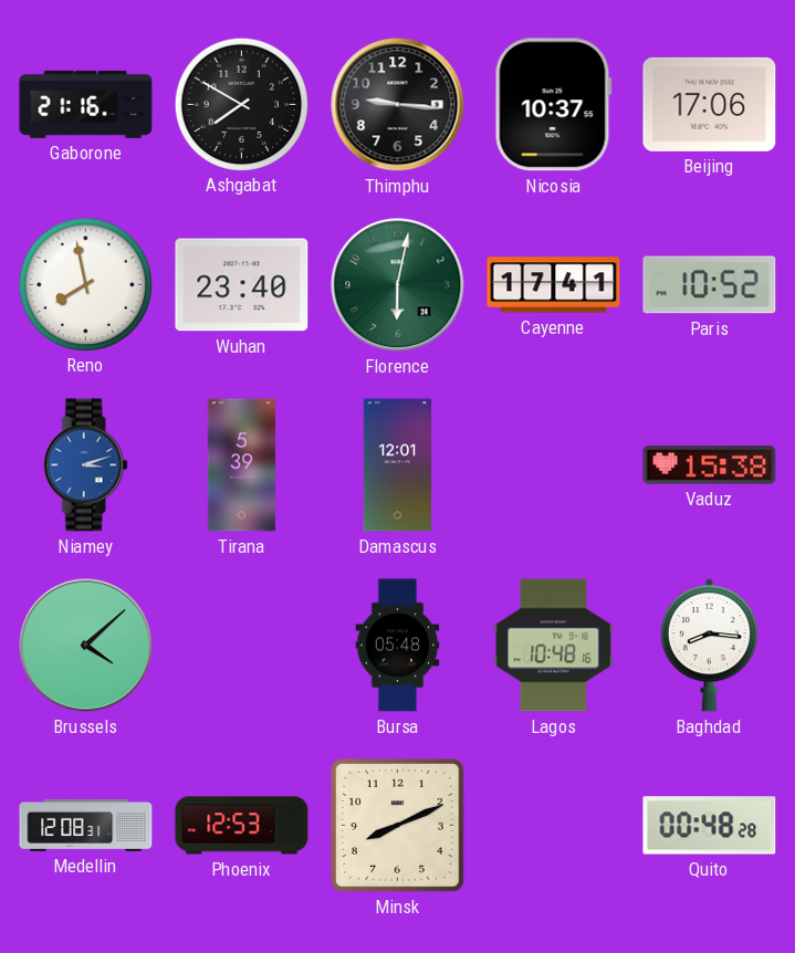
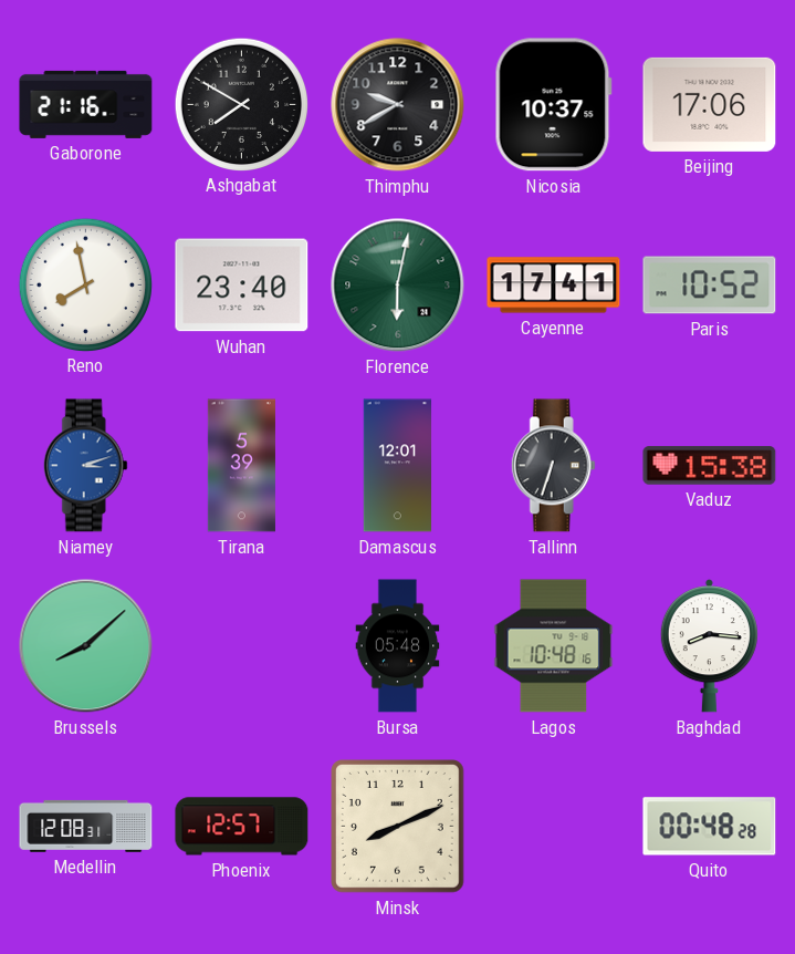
Thimphu: 9:16 -> 9:40
Tallinn: none -> 6:33
Brussels: 4:08 -> 8:08
Phoenix: 12:53 -> 12:57
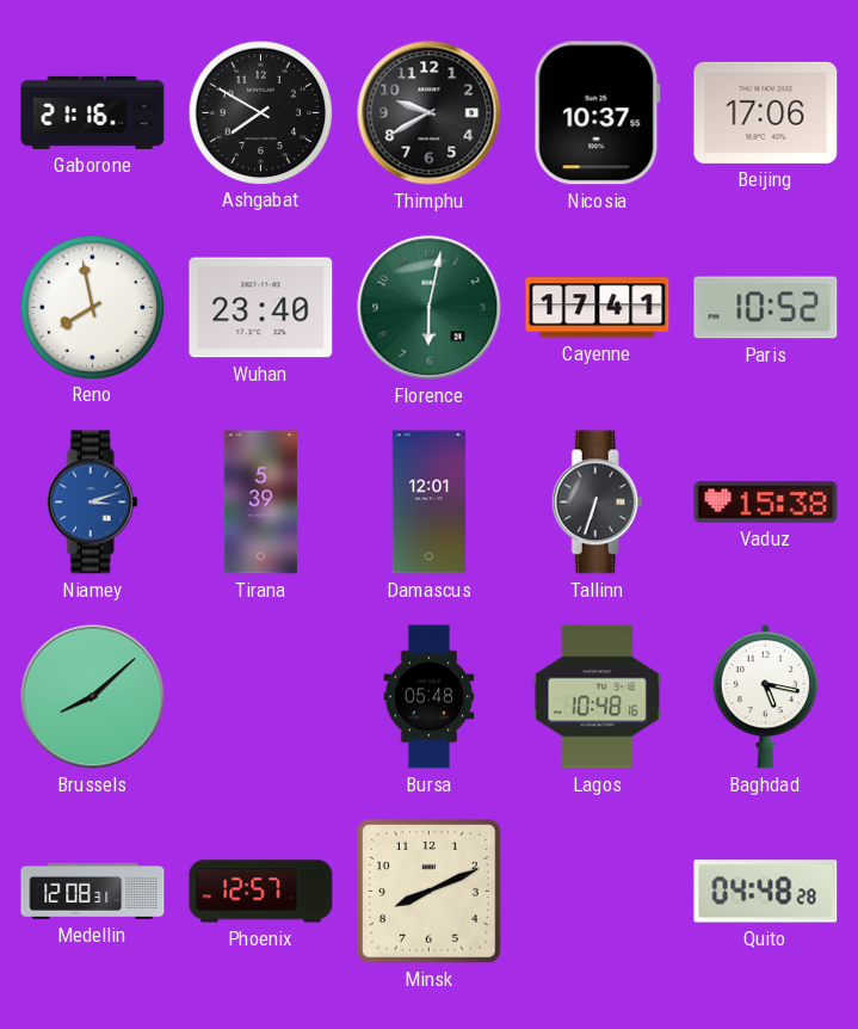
Baghdad: 8:16 -> 5:17
Quito: 00:48 -> 04:48
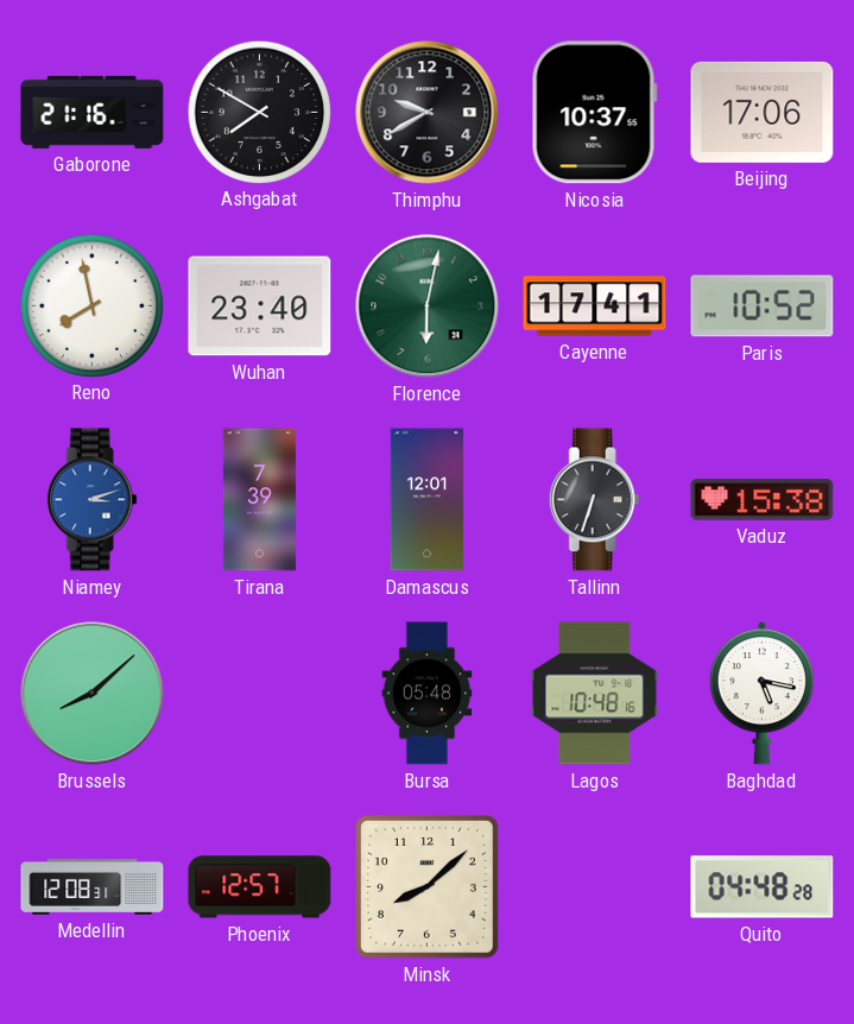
Tirana: 5:39 -> 7:39
Minsk: 8:11 -> 8:08
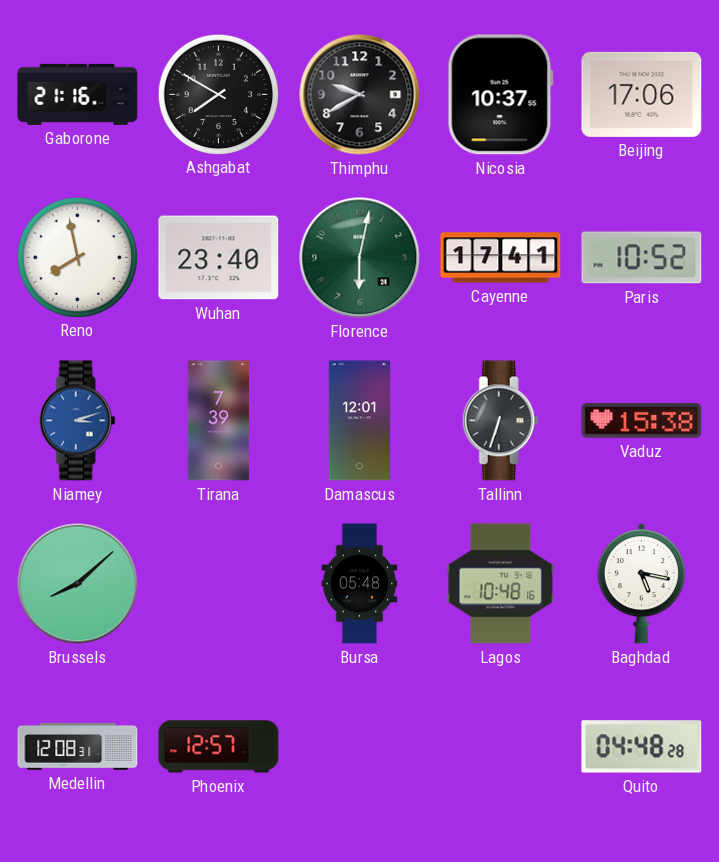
Minsk: 8:08 -> none
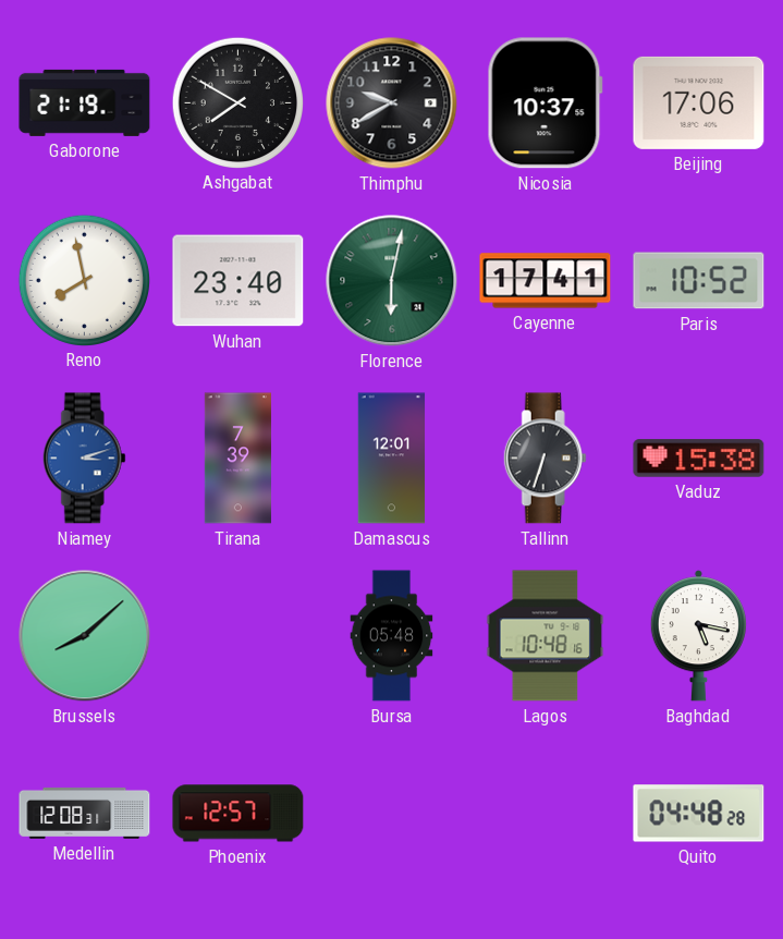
Gaborone: 21:16 -> 21:19
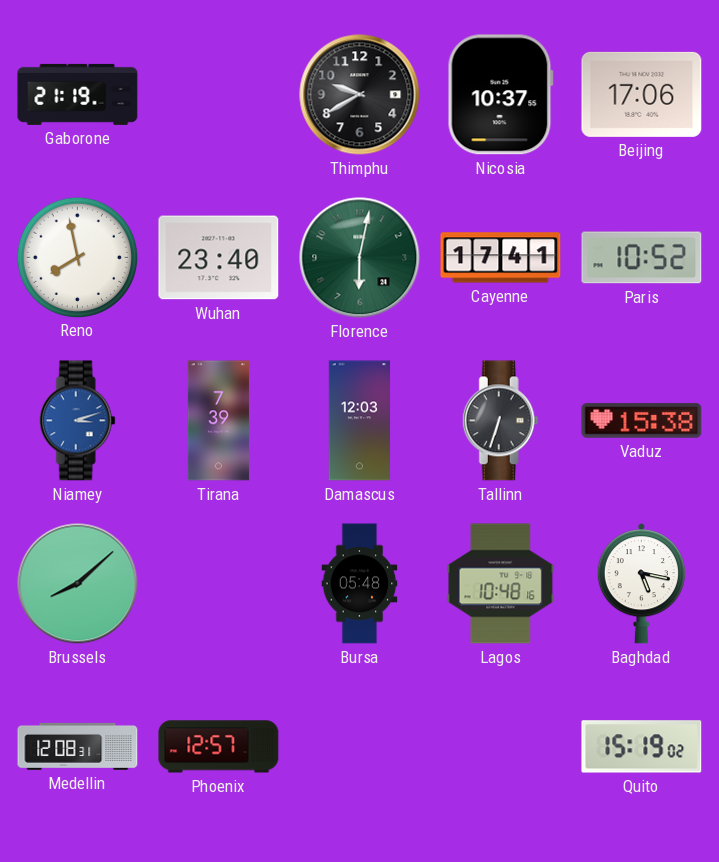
Ashgabat: 7:50 -> none
Damascus: 12:01 -> 12:03
Quito: 04:48 -> 15:19
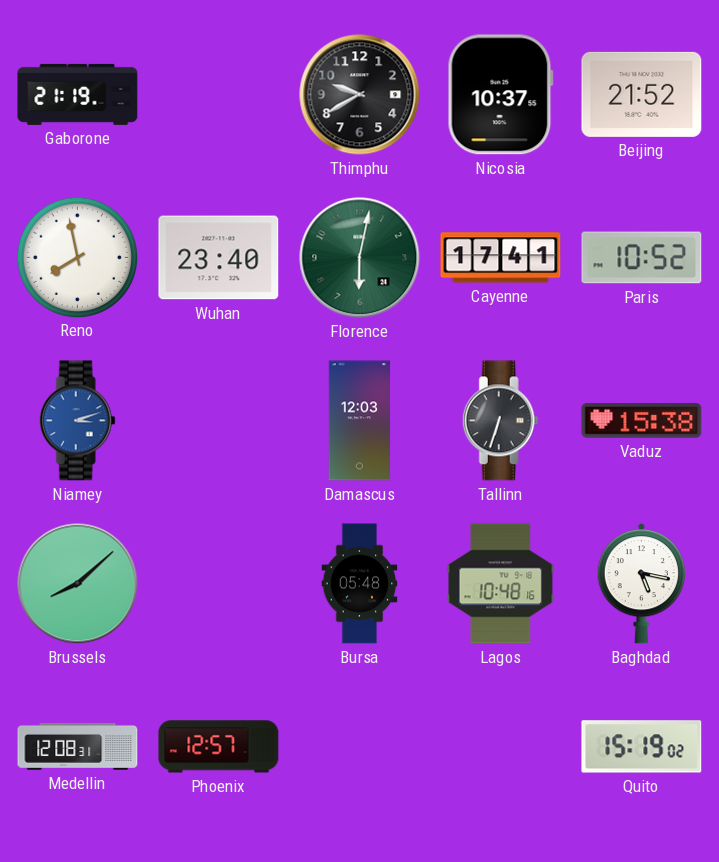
Beijing: 17:06 -> 21:52
Tirana: 7:39 -> none
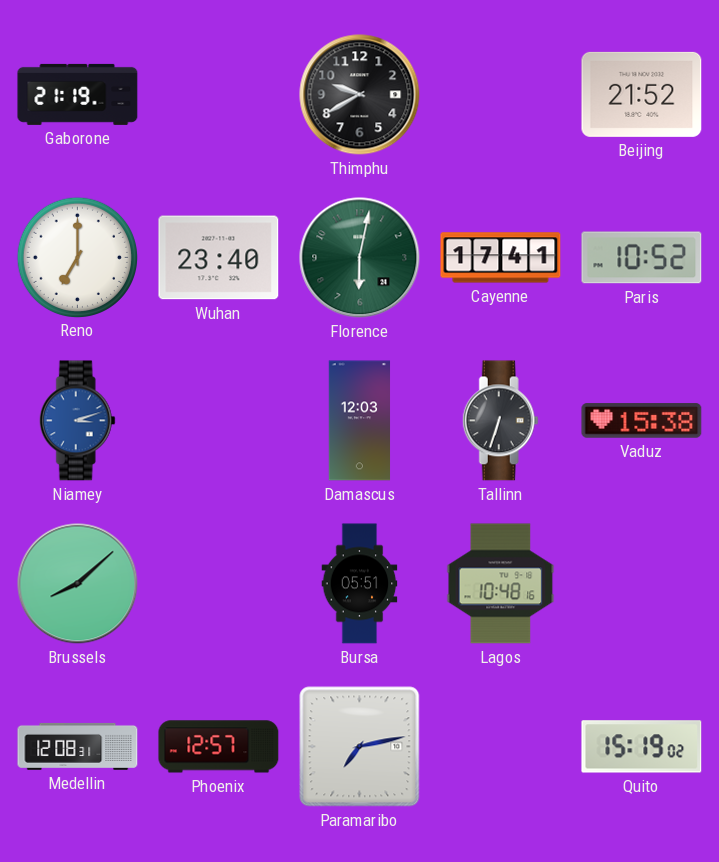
Nicosia: 10:37 -> none
Reno: 7:58 -> 7:00
Bursa: 05:48 -> 05:51
Baghdad: 5:17 -> none
Paramaribo: none -> 7:13
